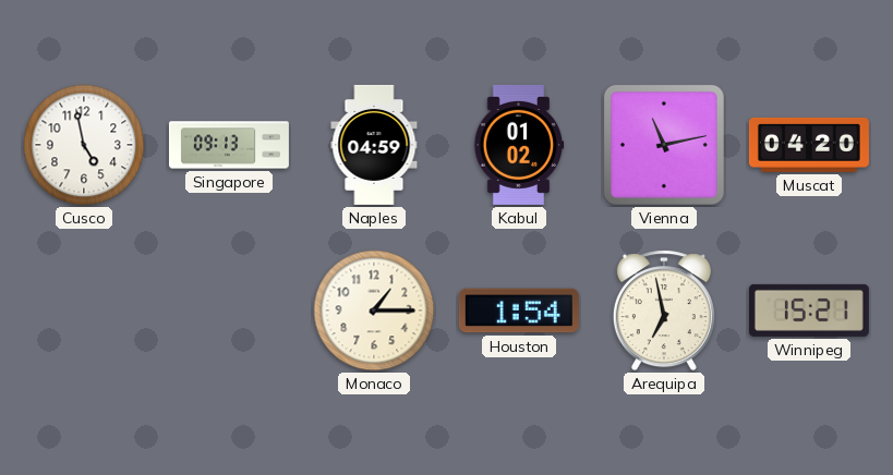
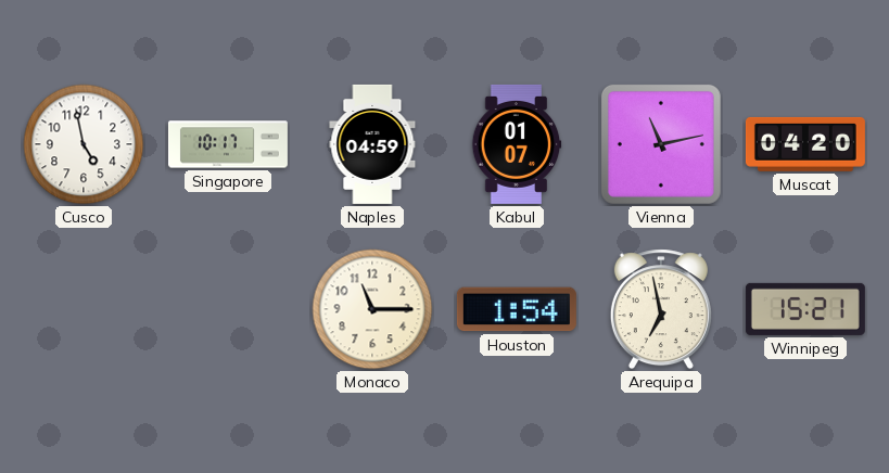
Singapore: 09:13 -> 10:17
Kabul: 01:02 -> 01:07
Monaco: 1:15 -> 11:15
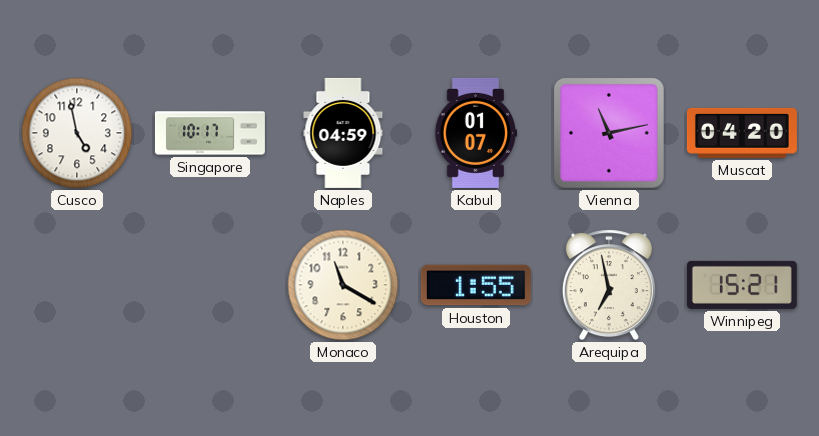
Monaco: 11:15 -> 11:20
Houston: 1:54 -> 1:55
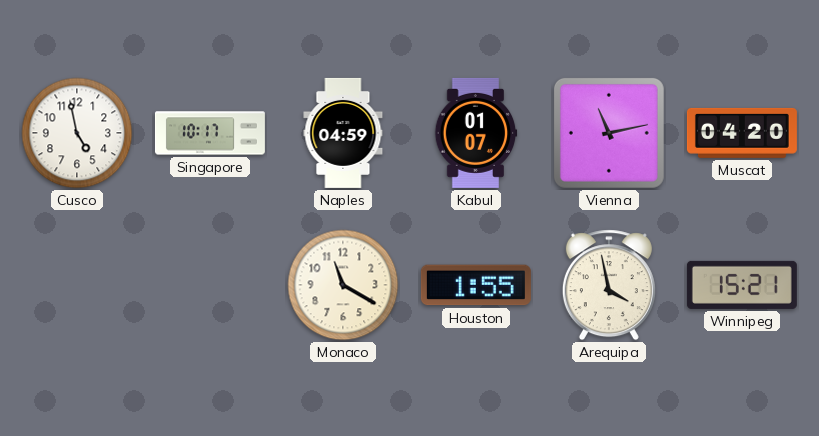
Arequipa: 6:58 -> 3:58
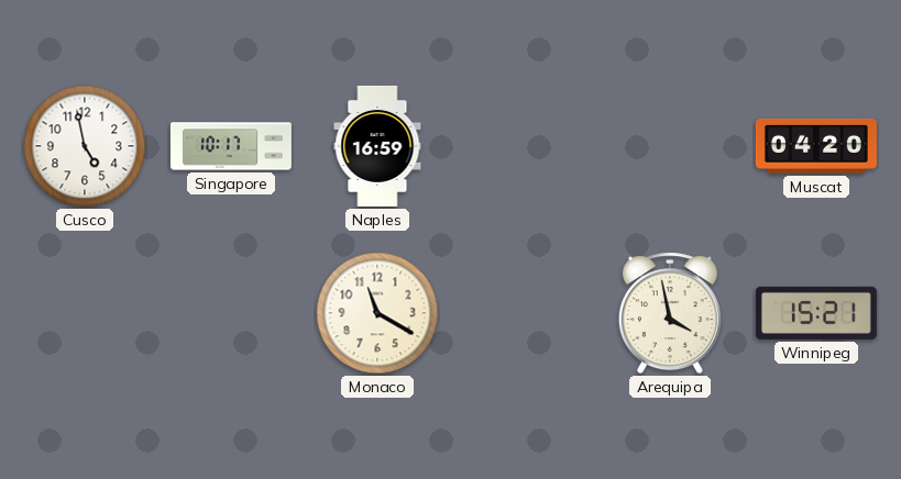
Naples: 04:59 -> 16:59
Kabul: 01:07 -> none
Vienna: 11:13 -> none
Houston: 1:55 -> none
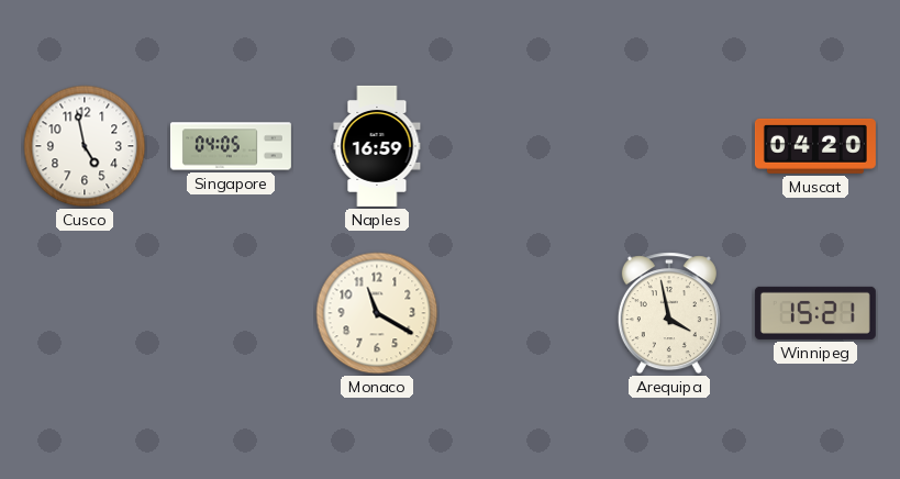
Singapore: 10:17 -> 04:05
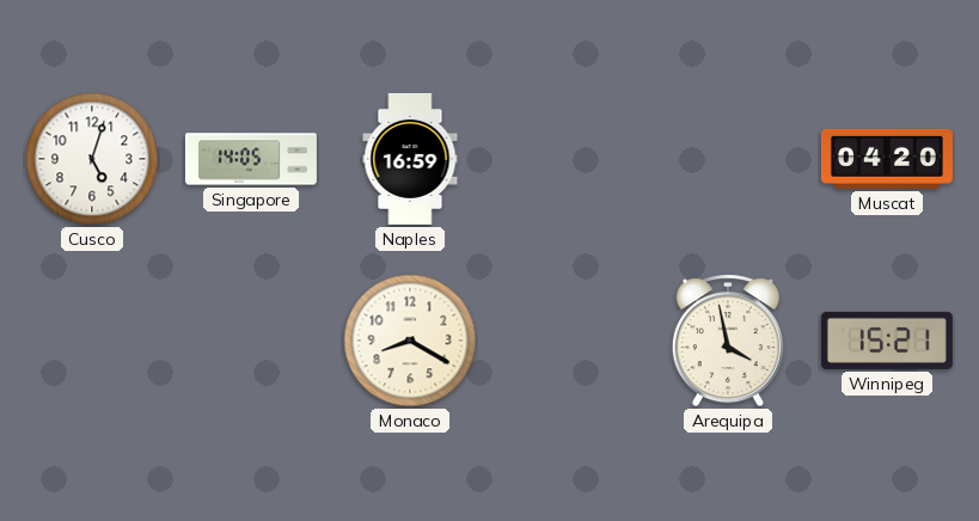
Cusco: 4:58 -> 5:03
Singapore: 04:05 -> 14:05
Monaco: 11:20 -> 8:20
